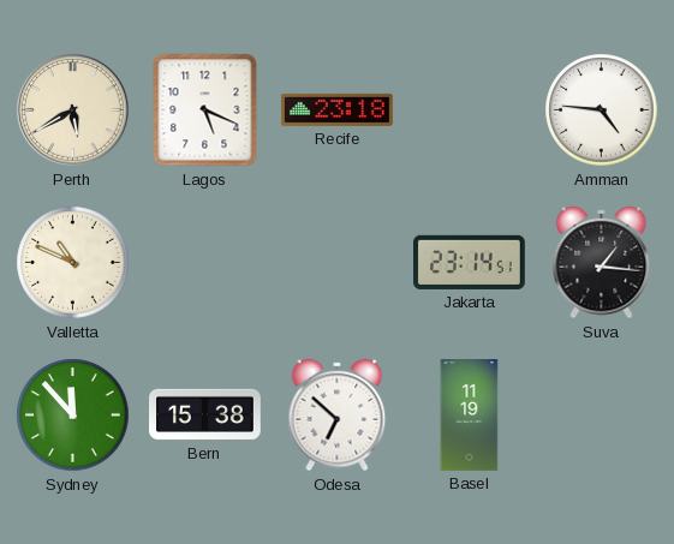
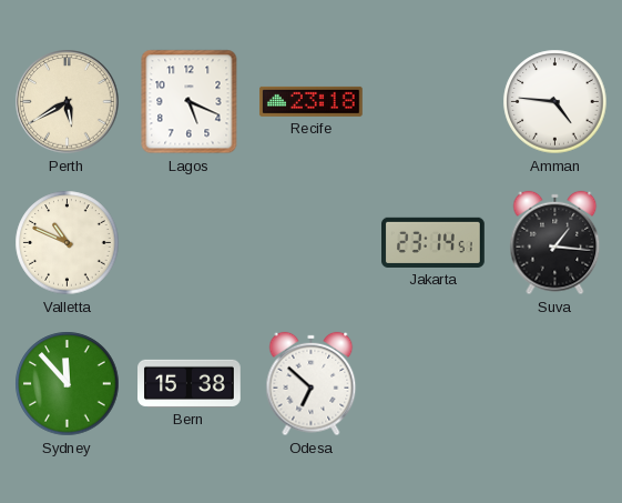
Basel: 11:19 -> none
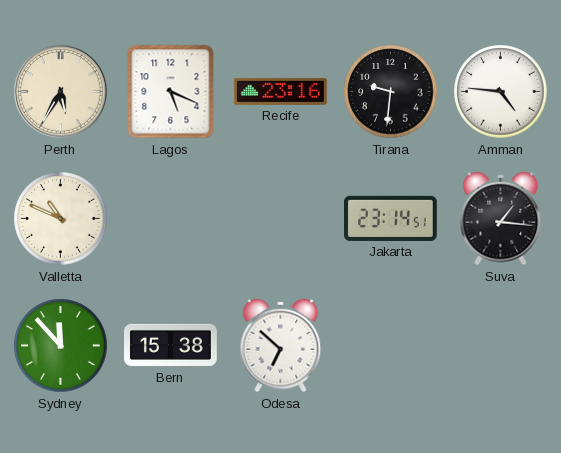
Perth: 5:40 -> 5:35
Recife: 23:18 -> 23:16
Tirana: none -> 9:31
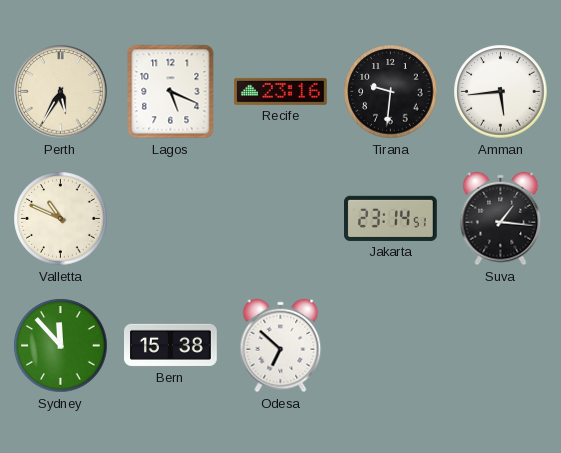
Amman: 4:46 -> 5:44
